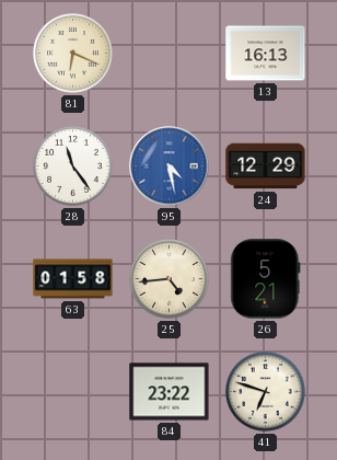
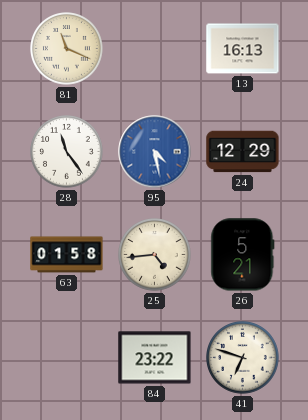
81: 6:19 -> 11:19
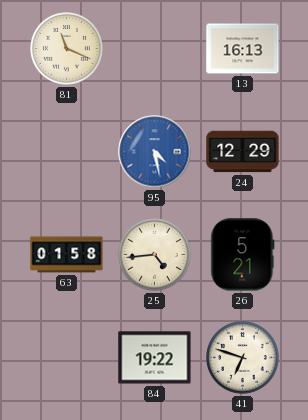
28: 11:24 -> none
84: 23:22 -> 19:22
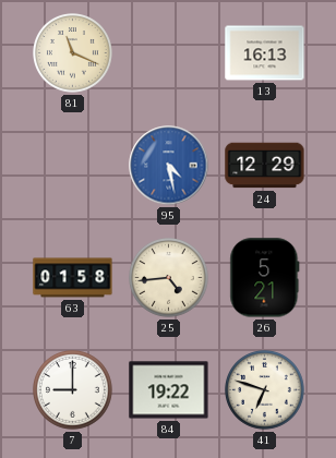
7: none -> 9:00
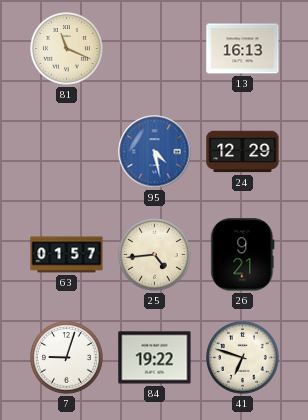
63: 01:58 -> 01:57
26: 5:21 -> 9:21
7: 9:00 -> 9:03
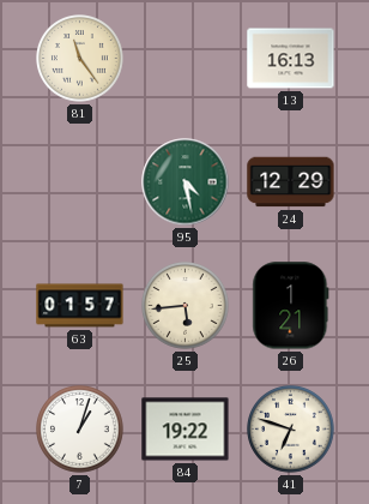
81: 11:19 -> 11:24
95 dial: blue -> green
25: 4:44 -> 5:44
26: 9:21 -> 1:21
7: 9:03 -> 1:03
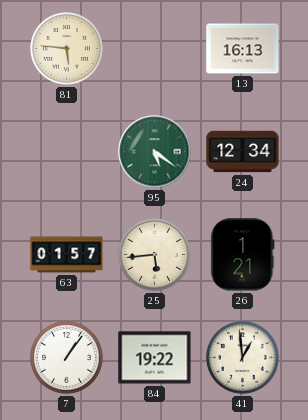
81: 11:24 -> 5:46
95: 4:28 -> 5:21
24: 12:29 -> 12:34
7: 1:03 -> 1:06
41: 6:48 -> 12:59
